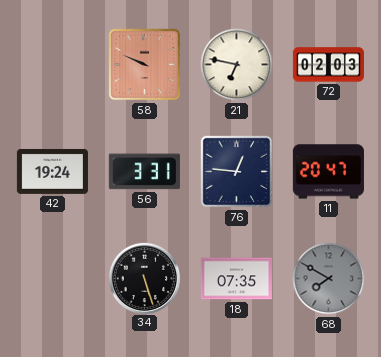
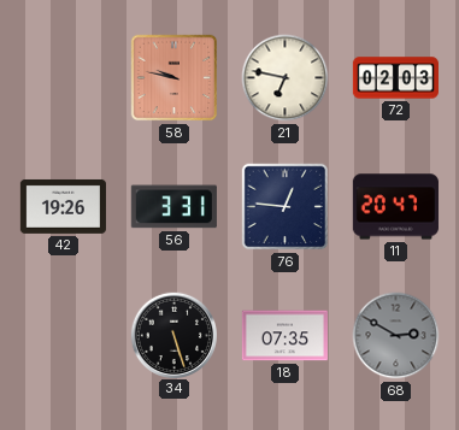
58: 9:49 -> 9:47
42: 19:24 -> 19:26
68: 7:50 -> 2:50
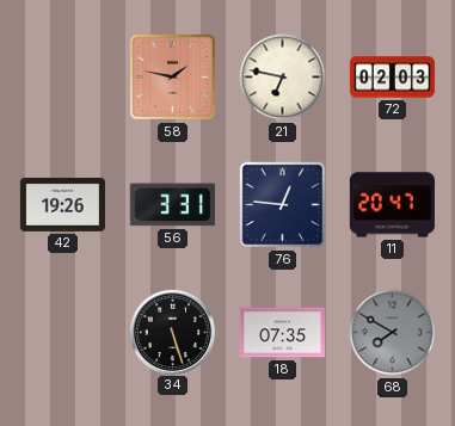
58: 9:47 -> 1:47
68: 2:50 -> 7:50
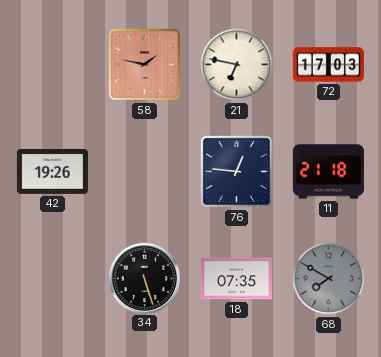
72: 02:03 -> 17:03
56: 3:31 -> none
11: 20:47 -> 21:18
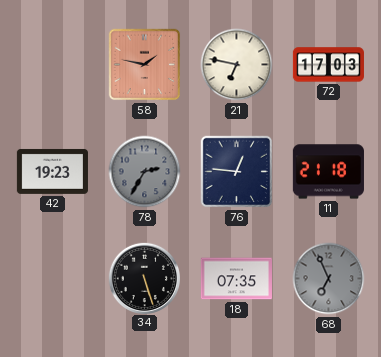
42: 19:26 -> 19:23
78: none -> 2:35
68: 7:50 -> 6:56
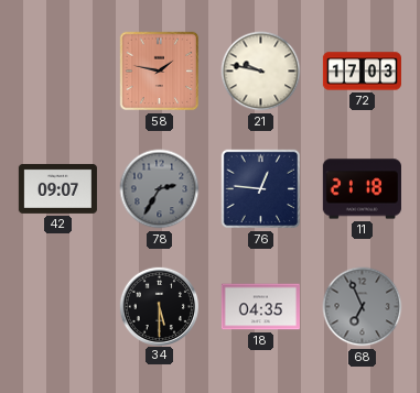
21: 6:47 -> 9:47
42: 19:23 -> 09:07
34: 5:27 -> 5:30
18: 07:35 -> 04:35
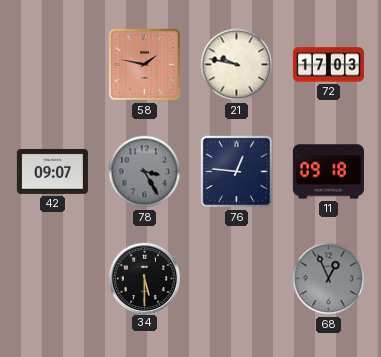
78: 2:35 -> 3:25
11: 21:18 -> 09:18
18: 04:35 -> none
68: 6:56 -> 12:56
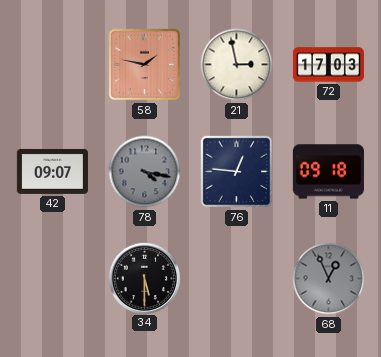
21: 9:47 -> 2:58
78: 3:25 -> 4:17
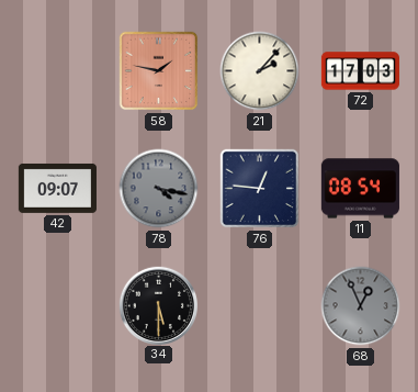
21: 2:58 -> 2:07
11: 09:18 -> 08:54
